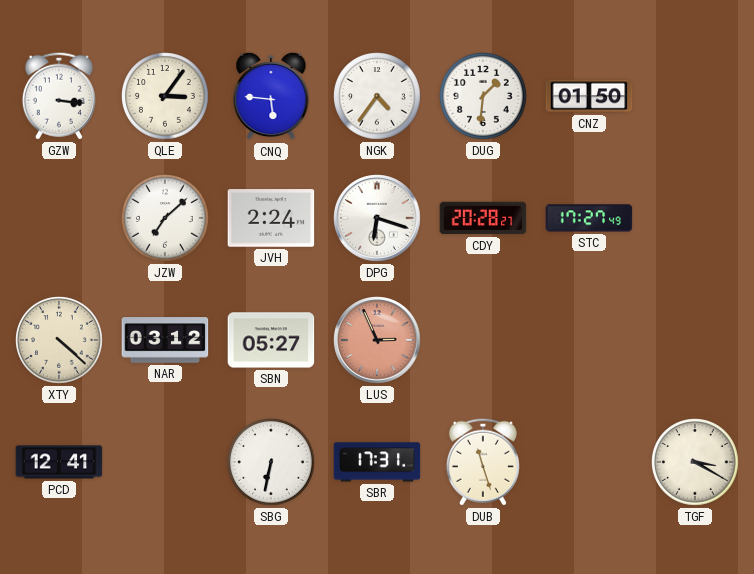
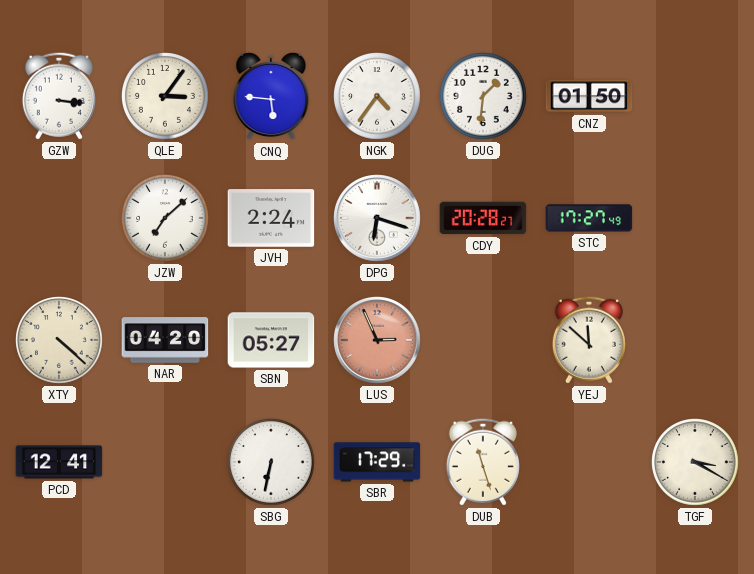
NAR: 03:12 -> 04:20
YEJ: none -> 11:52
SBR: 17:31 -> 17:29
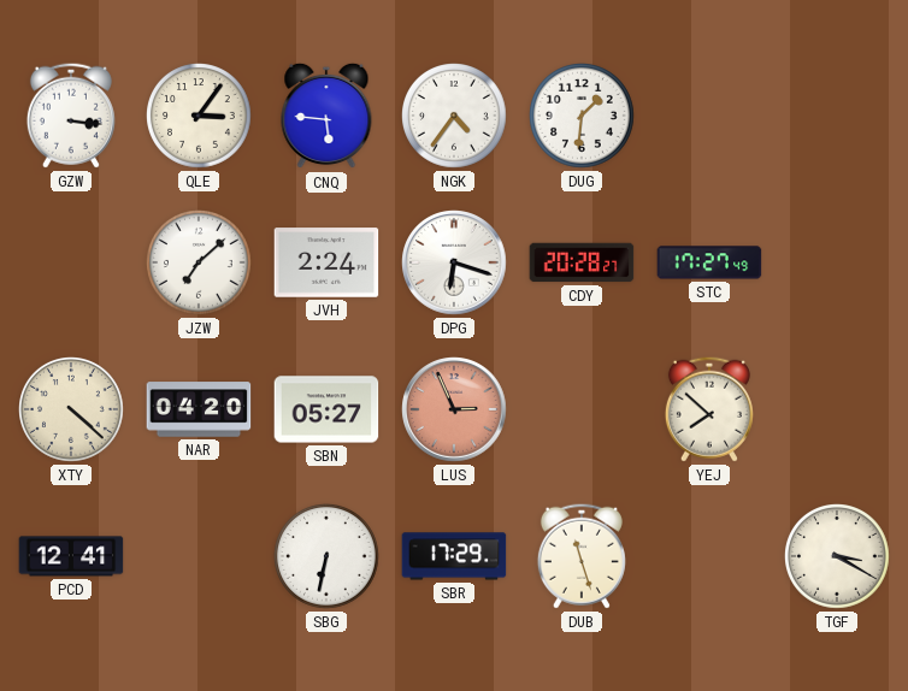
CNZ: 01:50 -> none
YEJ: 11:52 -> 7:52
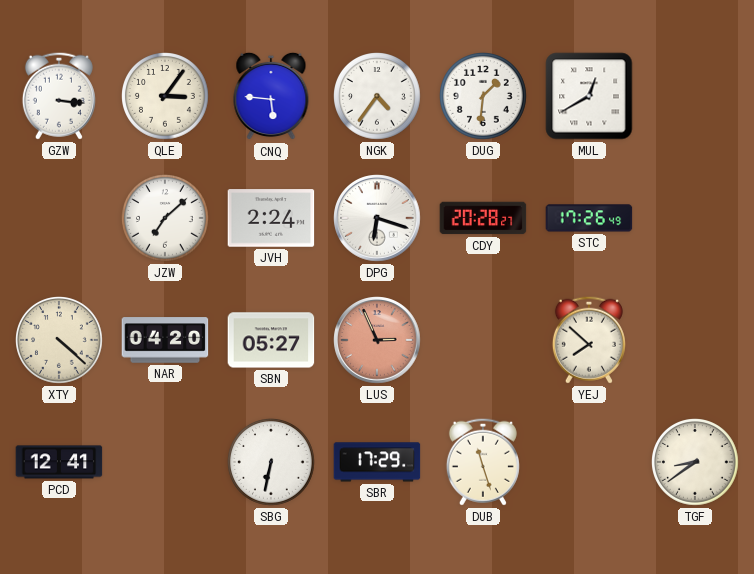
MUL: none -> 12:40
STC: 17:27 -> 17:26
TGF: 3:20 -> 8:39
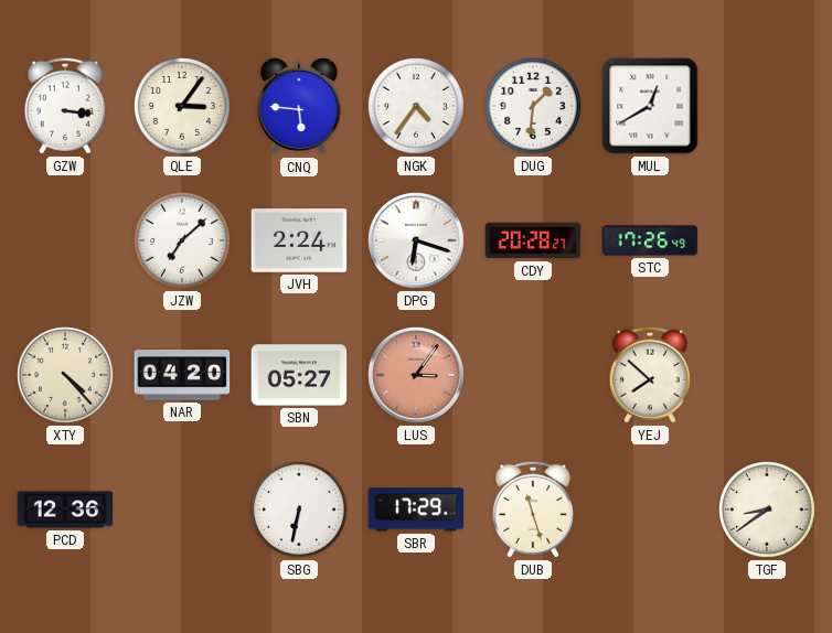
XTY: 4:22 -> 4:23
LUS: 2:56 -> 3:06
PCD: 12:41 -> 12:36
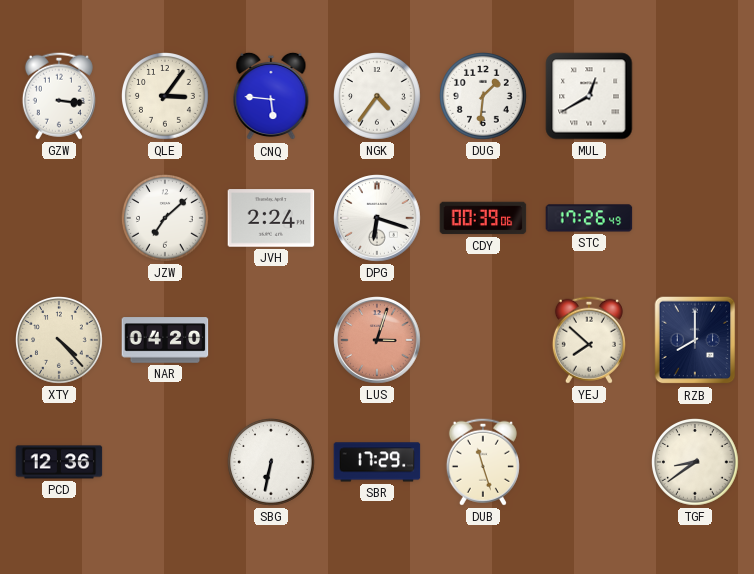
CDY: 20:28 -> 00:39
SBN: 05:27 -> none
LUS: 3:06 -> 3:03
RZB: none -> 8:00
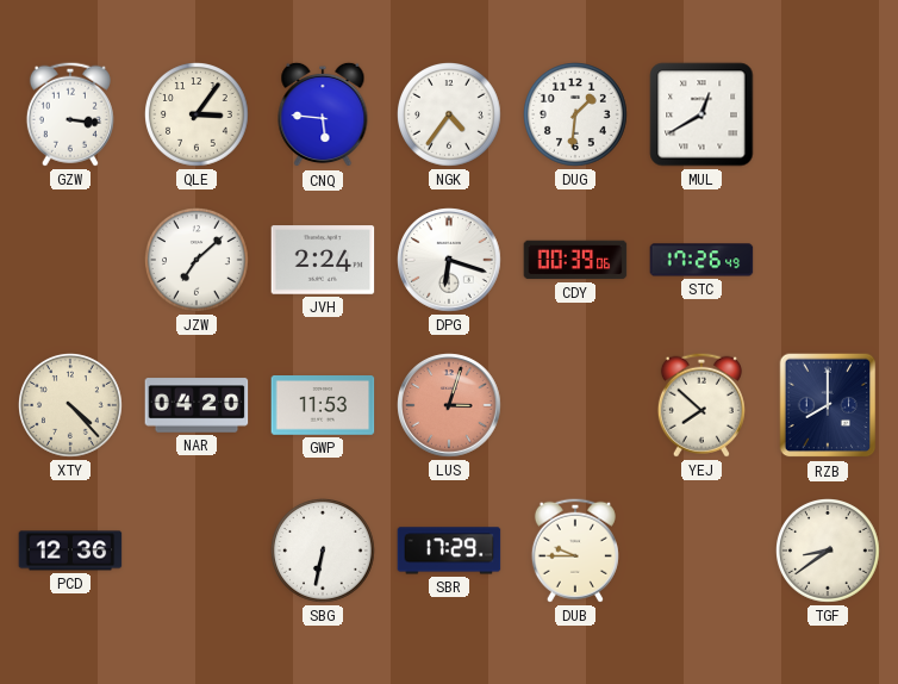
GWP: none -> 11:53
DUB: 11:27 -> 9:45
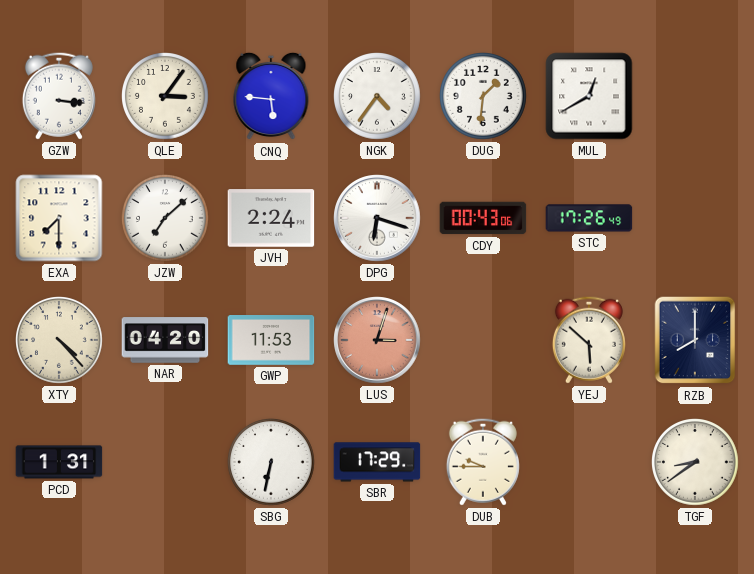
EXA: none -> 7:30
CDY: 00:39 -> 00:43
YEJ: 7:52 -> 5:52
PCD: 12:36 -> 1:31
